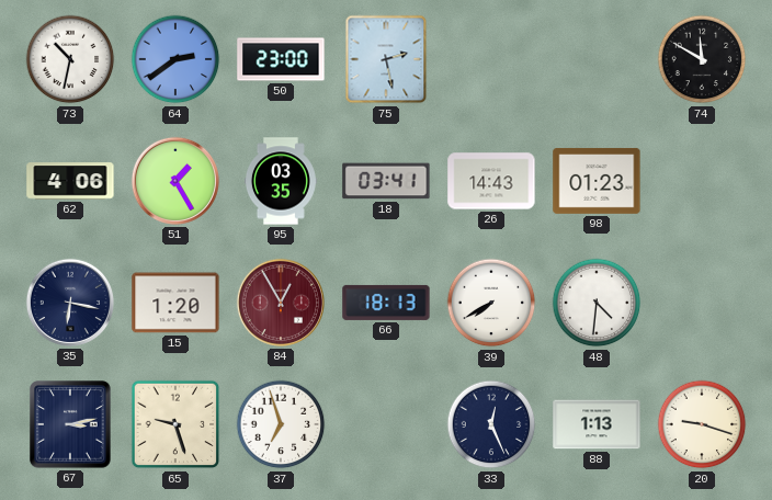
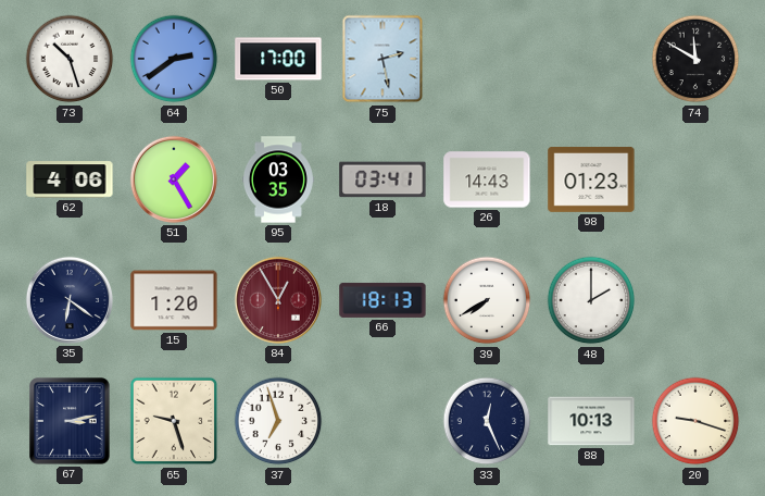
73: 10:32 -> 10:27
50: 23:00 -> 17:00
35: 6:17 -> 6:21
48: 4:31 -> 2:00
88: 1:13 -> 10:13
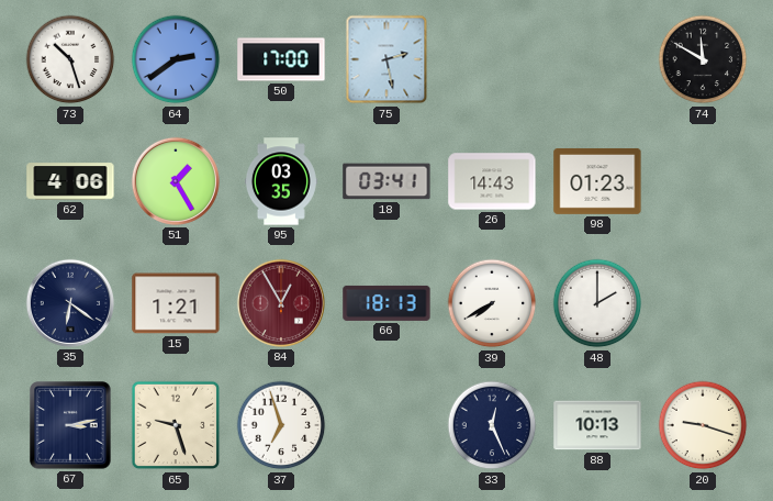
15: 1:20 -> 1:21
